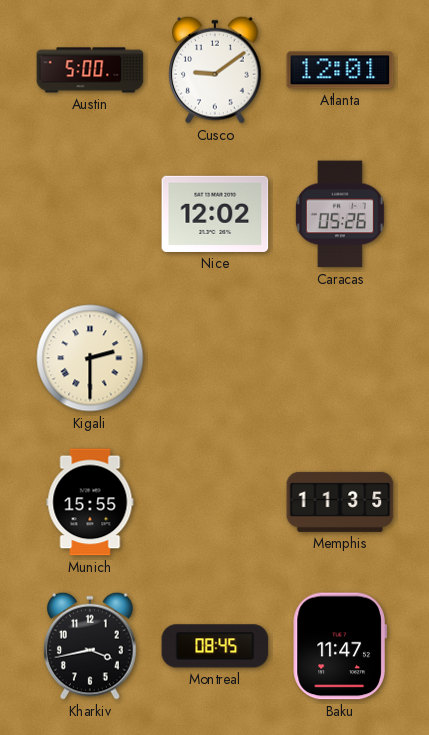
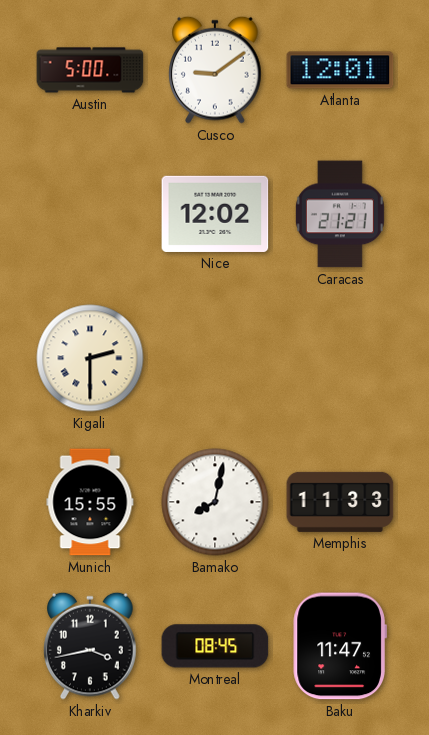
Caracas: 05:26 -> 21:21
Bamako: none -> 8:02
Memphis: 11:35 -> 11:33
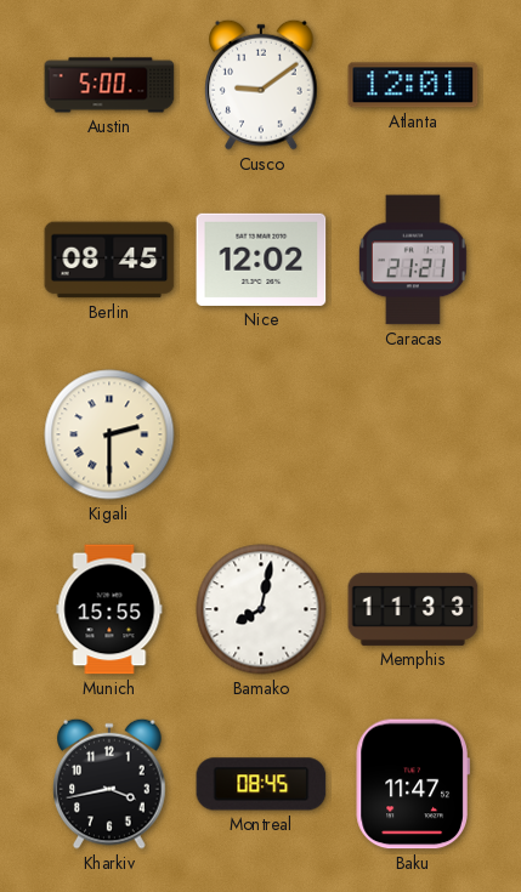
Berlin: none -> 08:45
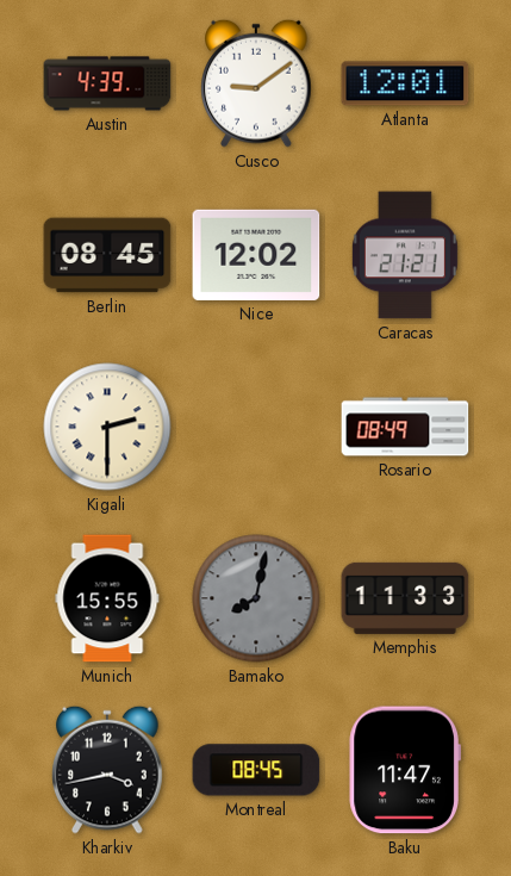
Austin: 5:00 -> 4:39
Rosario: none -> 08:49
Bamako dial: white -> grey
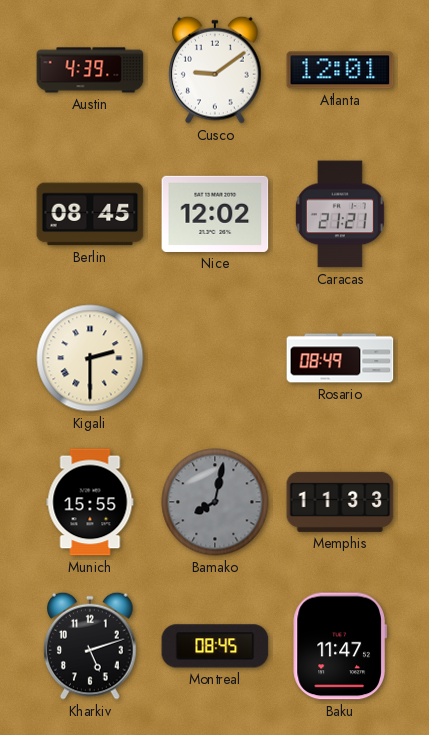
Kharkiv: 3:43 -> 5:12
